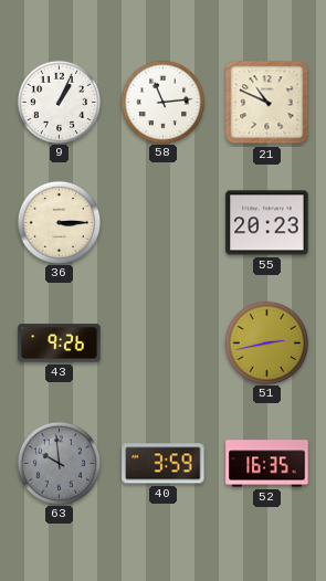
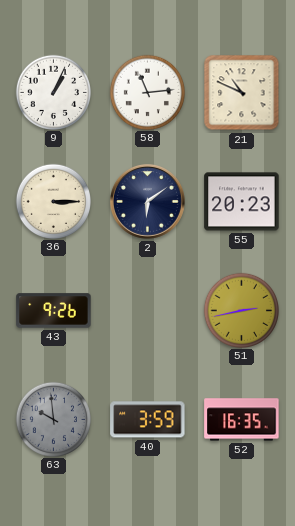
2: none -> 6:09
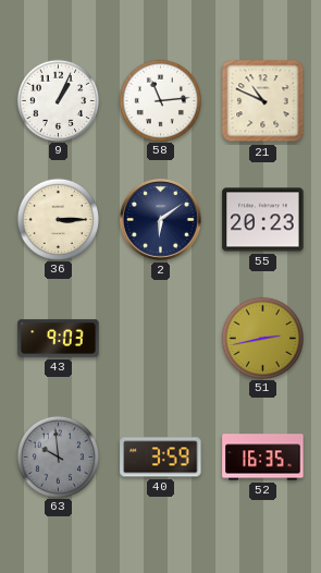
43: 9:26 -> 9:03
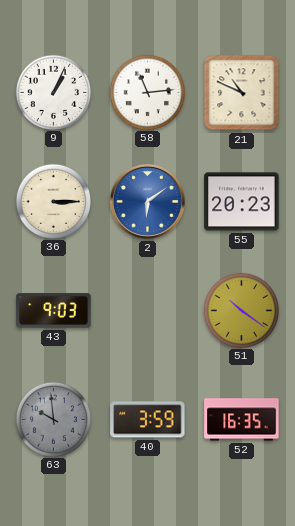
2 dial: navy -> blue
51: 2:43 -> 10:21
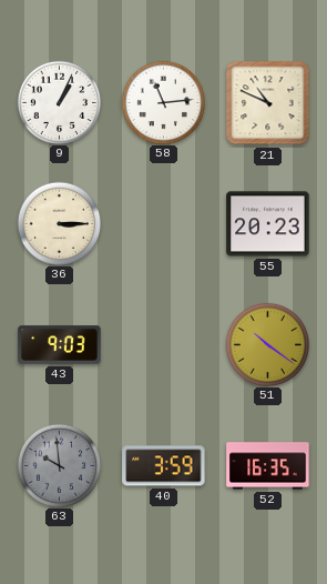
2: 6:09 -> none
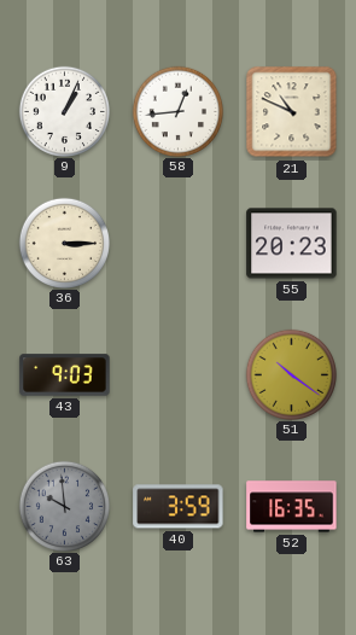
58: 11:14 -> 12:44
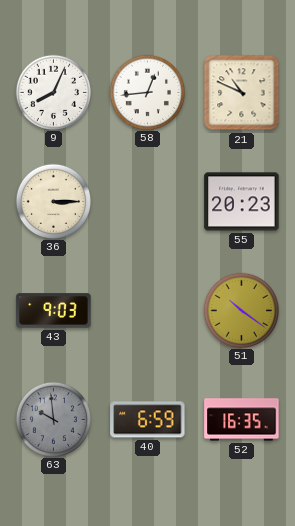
9: 1:04 -> 8:04
40: 3:59 -> 6:59
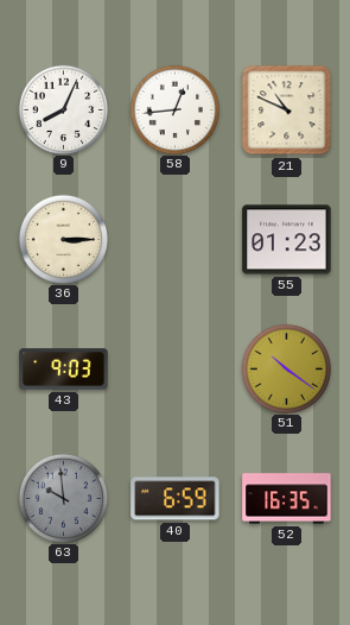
55: 20:23 -> 01:23
